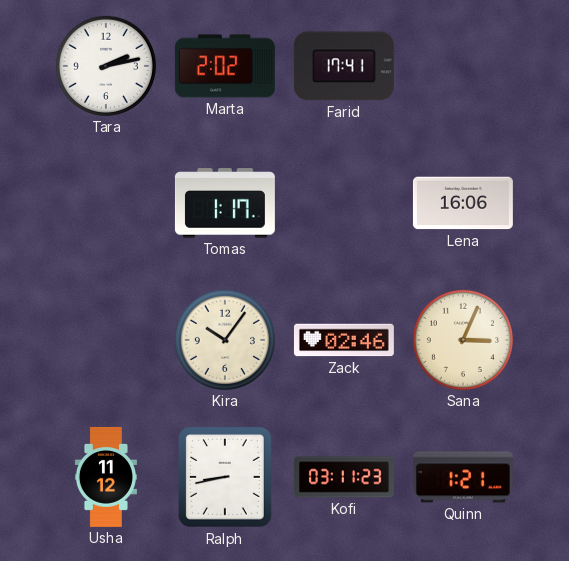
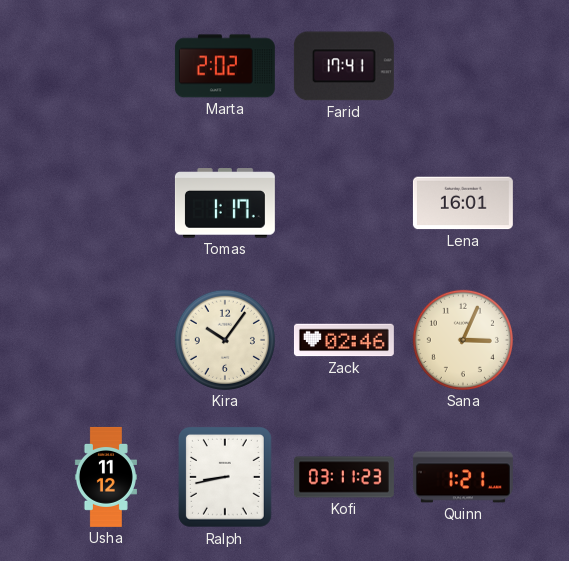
Tara: 2:13 -> none
Lena: 16:06 -> 16:01
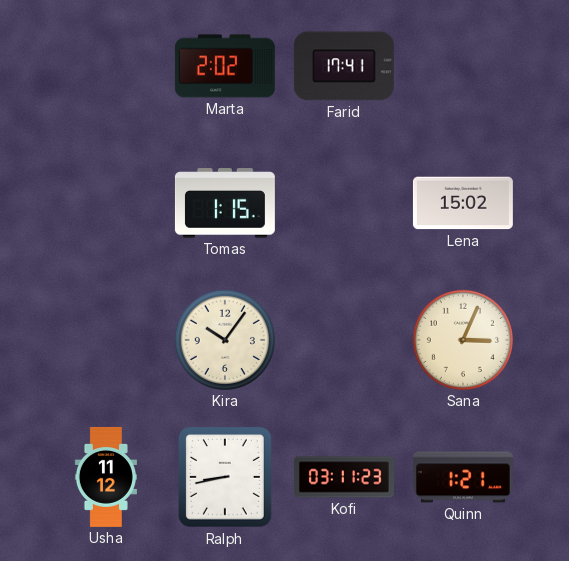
Tomas: 1:17 -> 1:15
Lena: 16:01 -> 15:02
Zack: 02:46 -> none
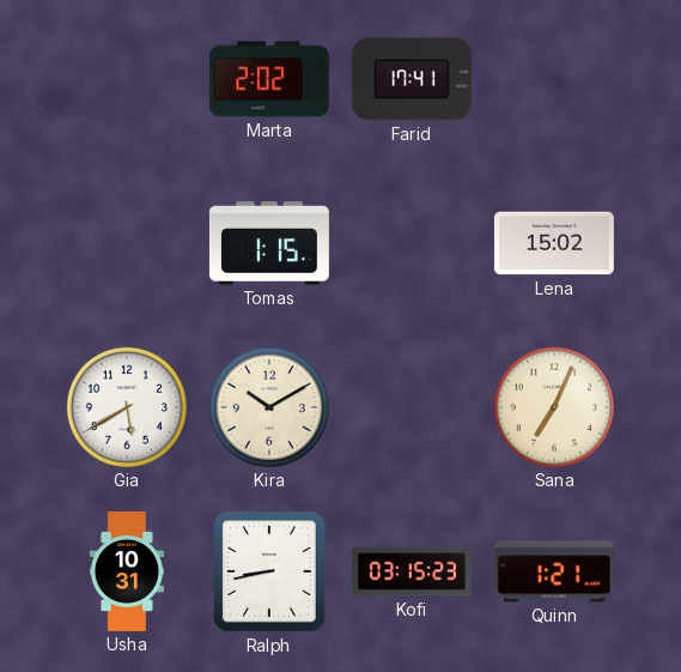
Gia: none -> 5:40
Kira: 10:06 -> 10:10
Sana: 3:04 -> 7:04
Usha: 11:12 -> 10:31
Kofi: 03:11 -> 03:15
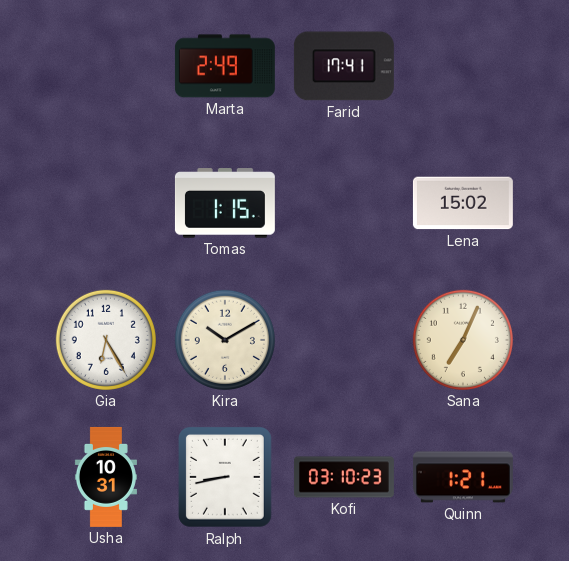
Marta: 2:02 -> 2:49
Gia: 5:40 -> 6:25
Kofi: 03:15 -> 03:10
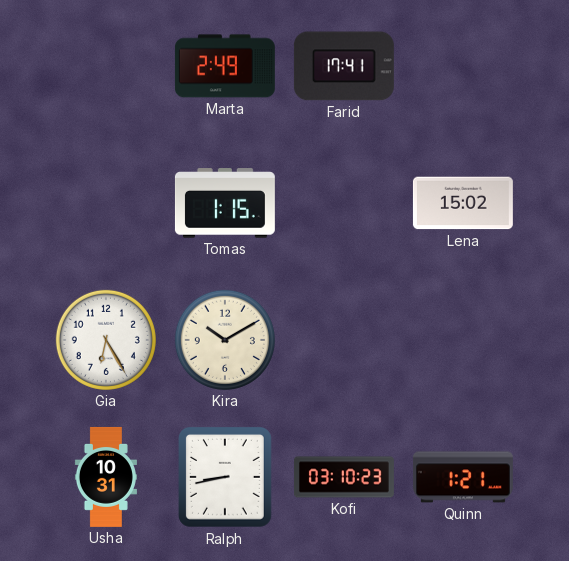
Sana: 7:04 -> none
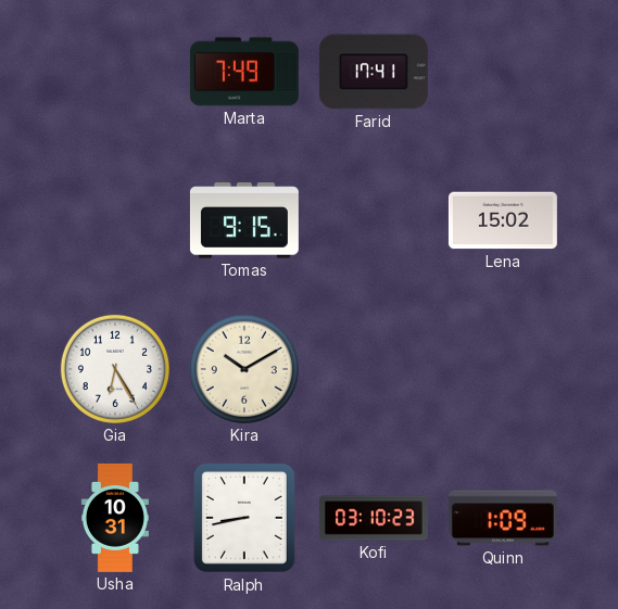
Marta: 2:49 -> 7:49
Tomas: 1:15 -> 9:15
Quinn: 1:21 -> 1:09
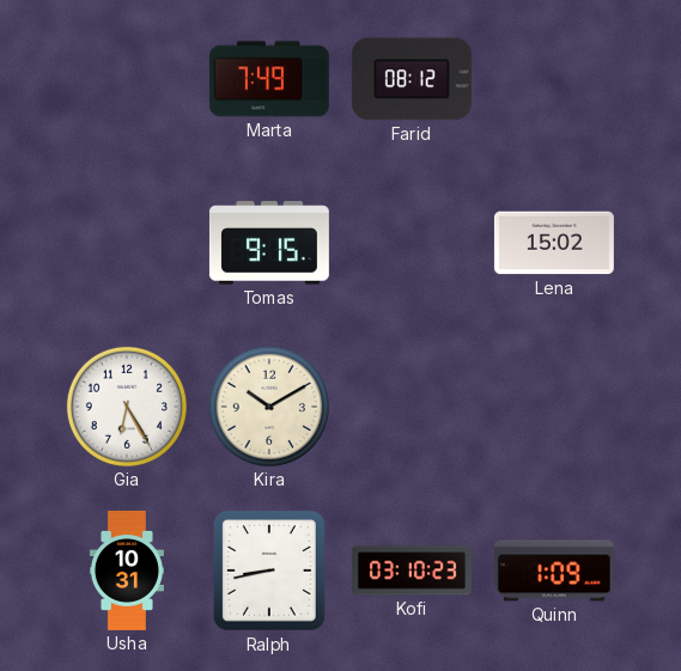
Farid: 17:41 -> 08:12
